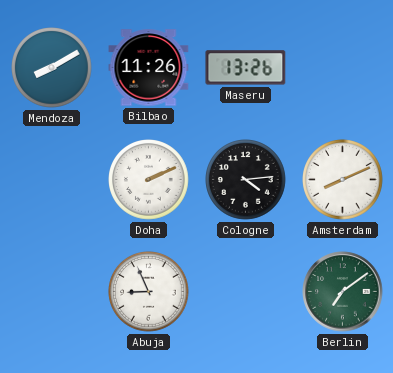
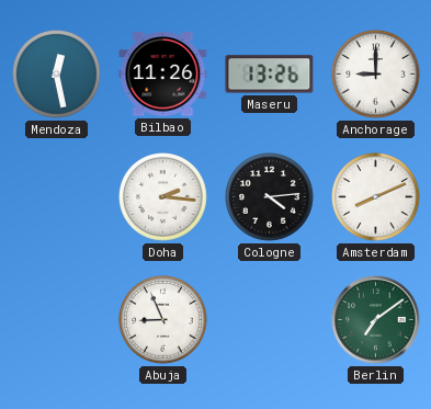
Mendoza: 8:10 -> 12:28
Anchorage: none -> 9:00
Doha: 2:11 -> 2:16
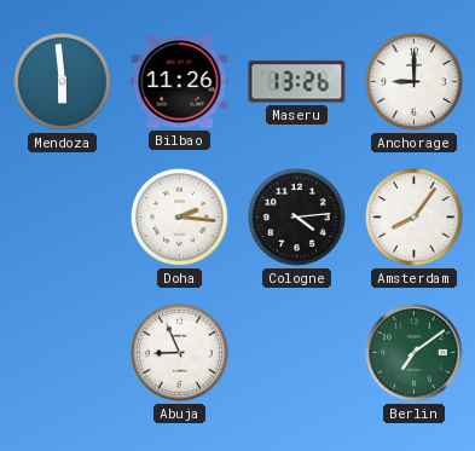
Mendoza: 12:28 -> 5:59
Amsterdam: 8:11 -> 8:06
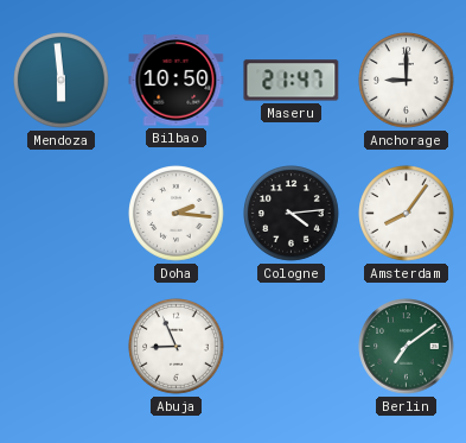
Bilbao: 11:26 -> 10:50
Maseru: 13:26 -> 21:47
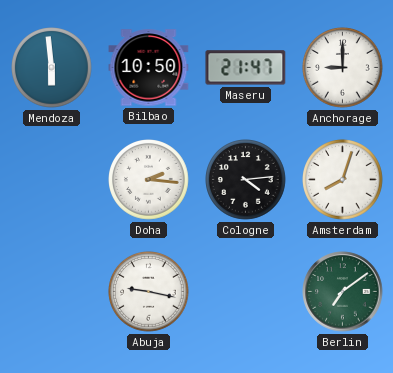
Amsterdam: 8:06 -> 8:03
Abuja: 8:56 -> 9:17
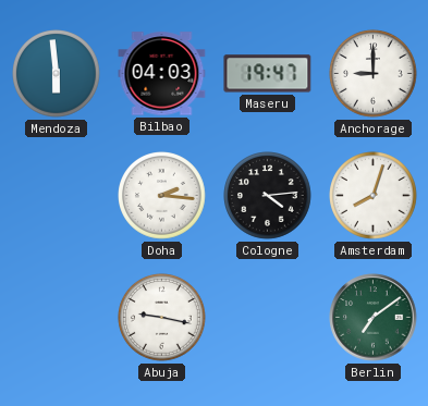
Bilbao: 10:50 -> 04:03
Maseru: 21:47 -> 19:47
